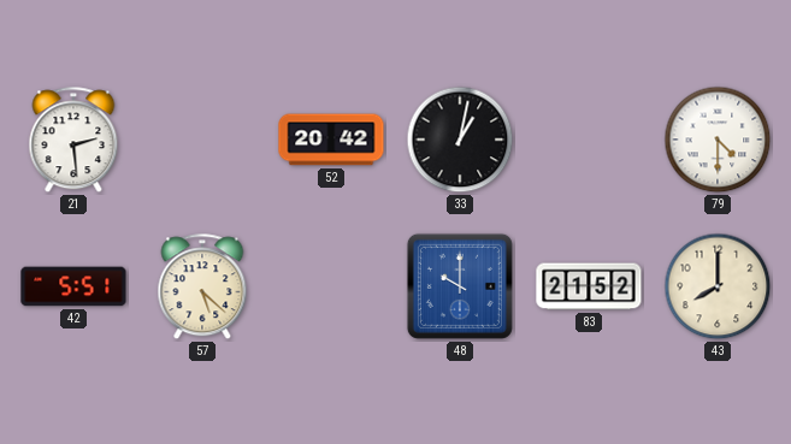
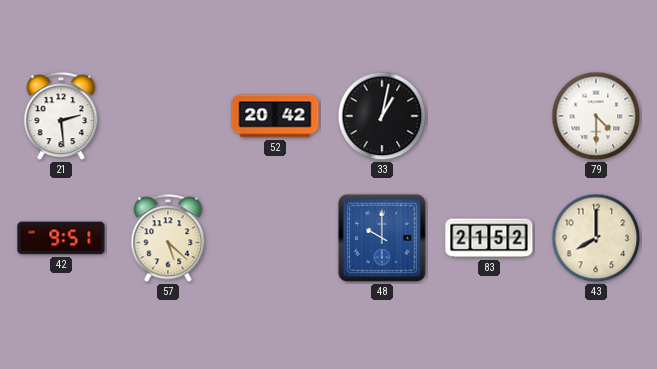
42: 5:51 -> 9:51
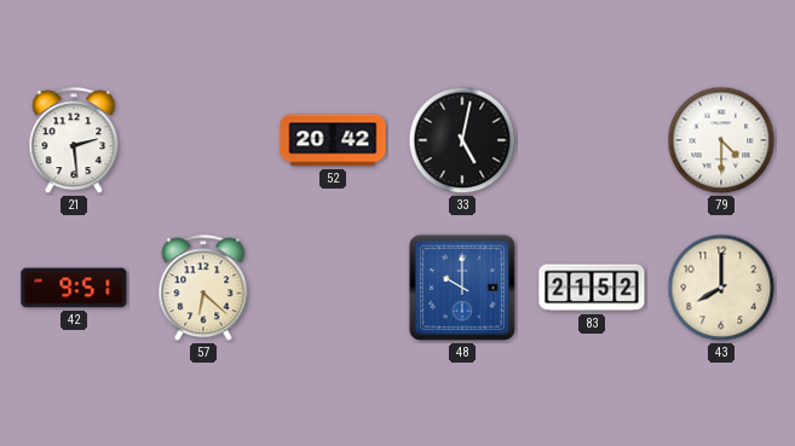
33: 1:02 -> 5:02
57: 5:22 -> 6:22
